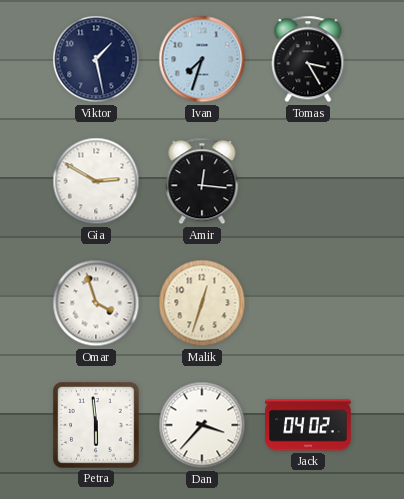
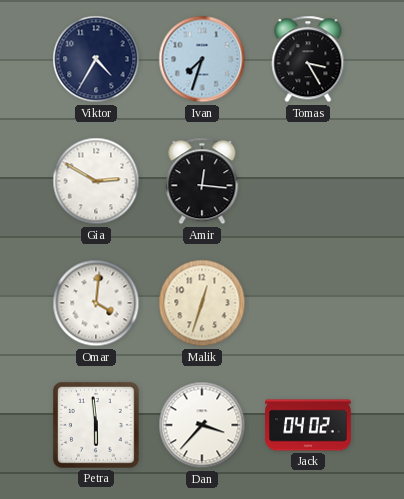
Viktor: 1:28 -> 4:35
Omar: 3:57 -> 4:01
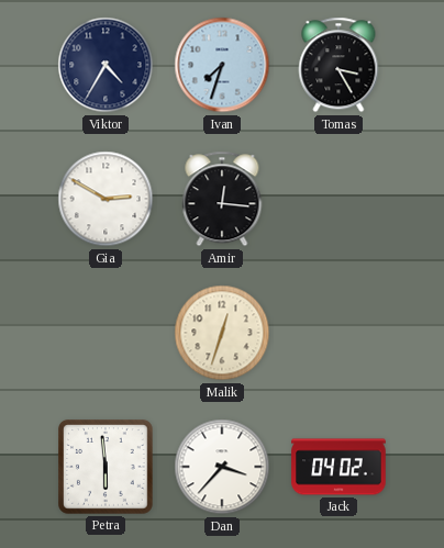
Omar: 4:01 -> none
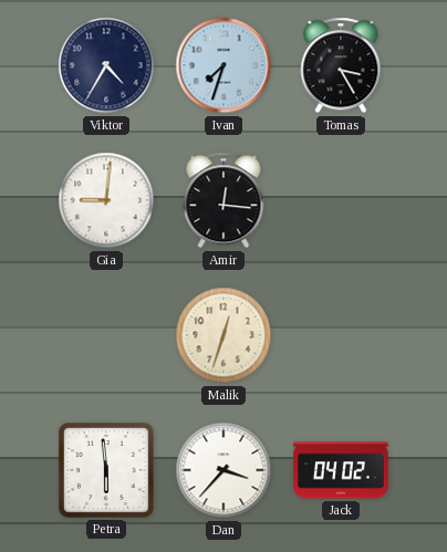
Gia: 2:50 -> 9:01
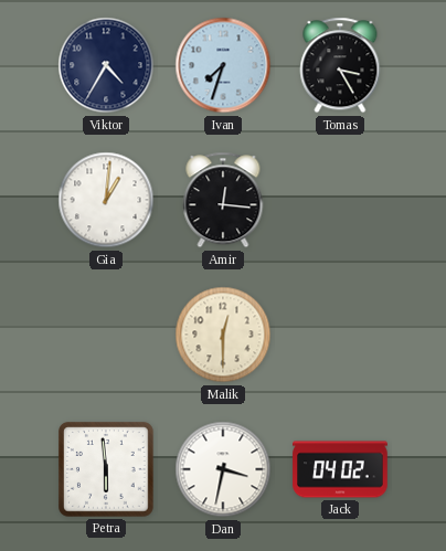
Gia: 9:01 -> 1:01
Malik: 12:33 -> 12:30
Dan: 3:37 -> 3:32
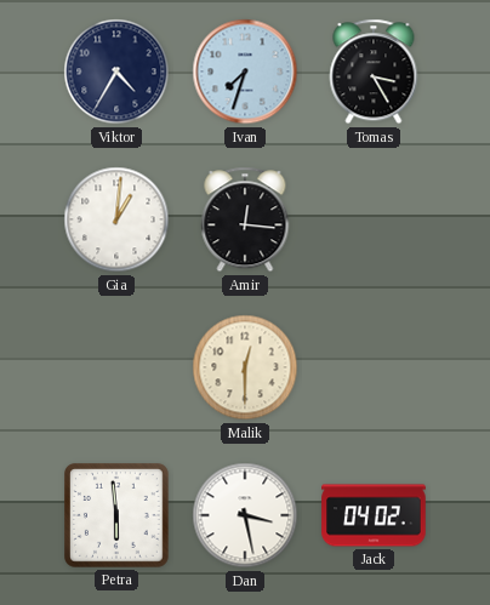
Dan: 3:32 -> 3:28
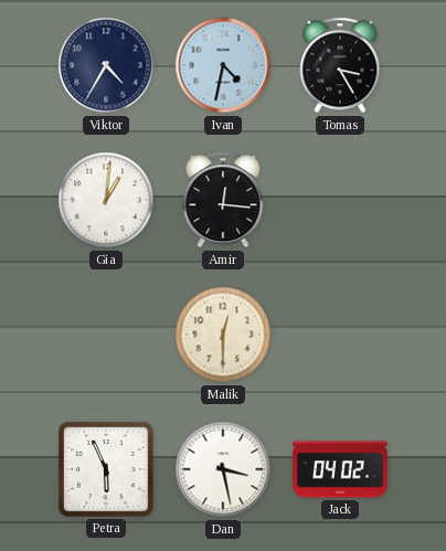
Ivan: 7:33 -> 4:32
Petra: 5:59 -> 5:56
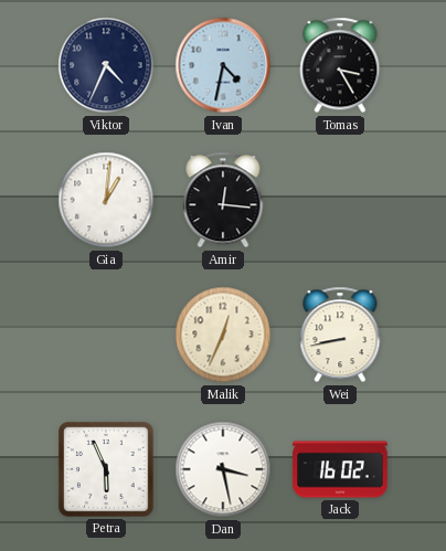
Viktor: 4:35 -> 4:34
Malik: 12:30 -> 12:34
Wei: none -> 8:43
Jack: 04:02 -> 16:02
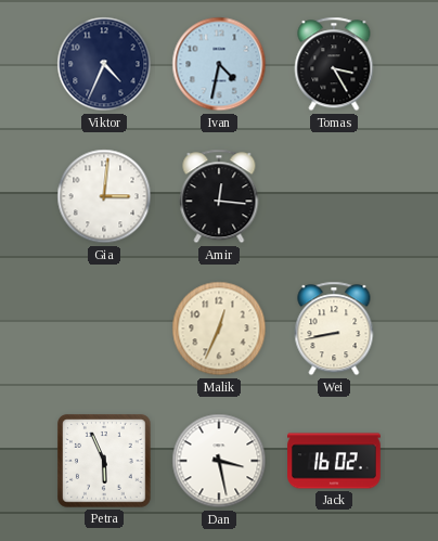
Gia: 1:01 -> 3:01
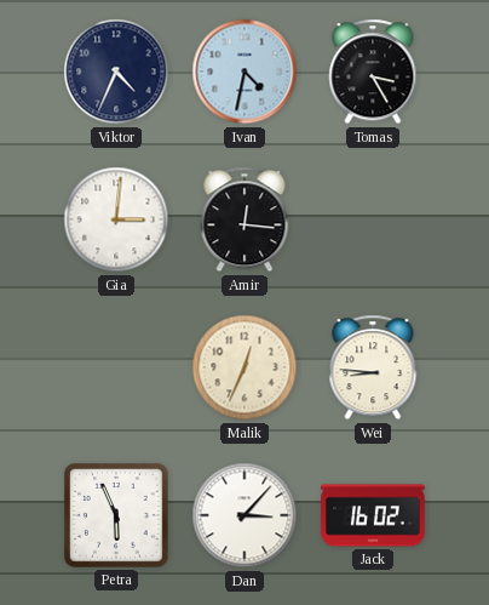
Wei: 8:43 -> 8:46
Dan: 3:28 -> 3:07
